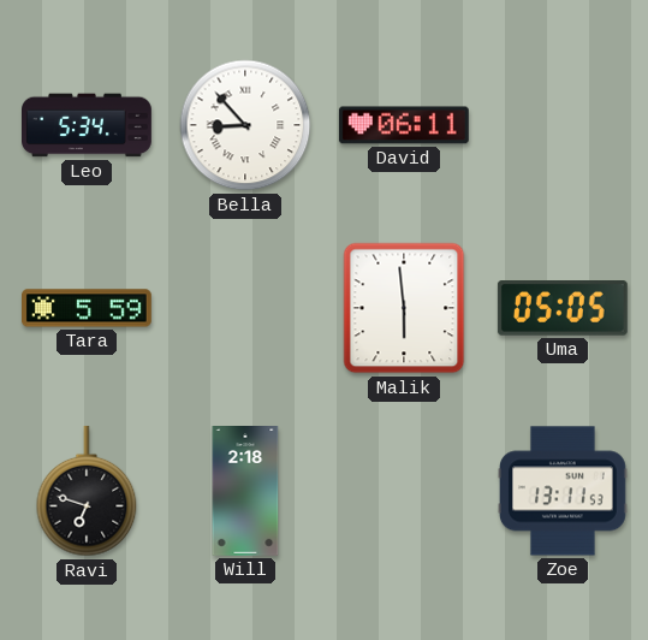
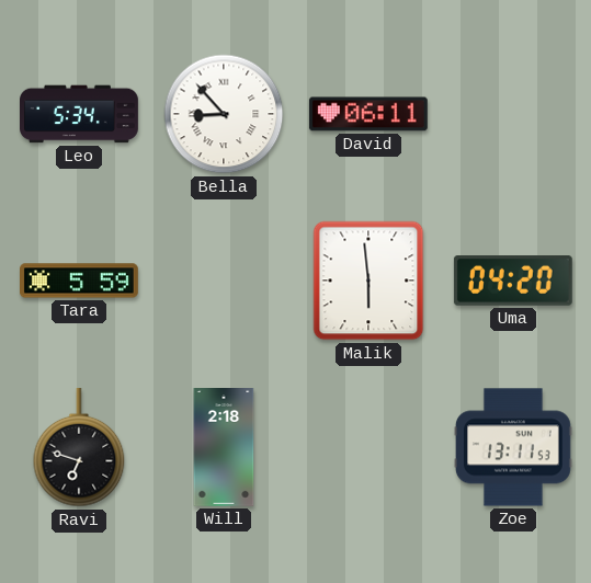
Uma: 05:05 -> 04:20
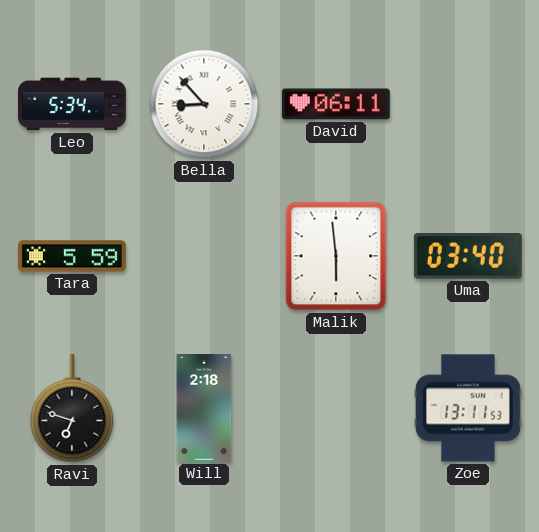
Uma: 04:20 -> 03:40
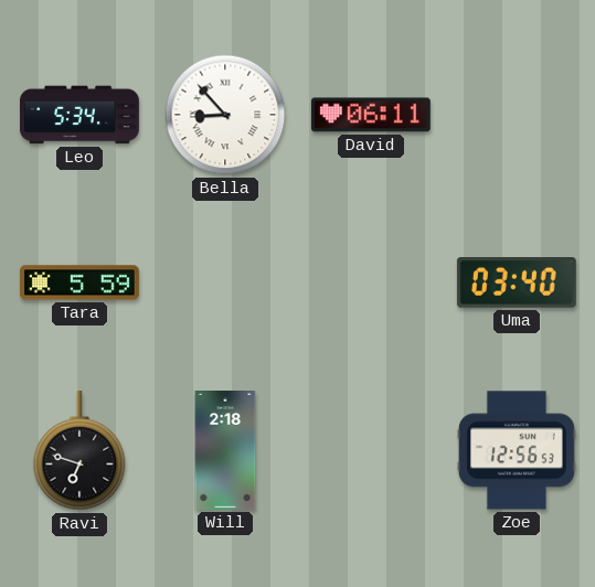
Malik: 5:59 -> none
Zoe: 13:11 -> 12:56
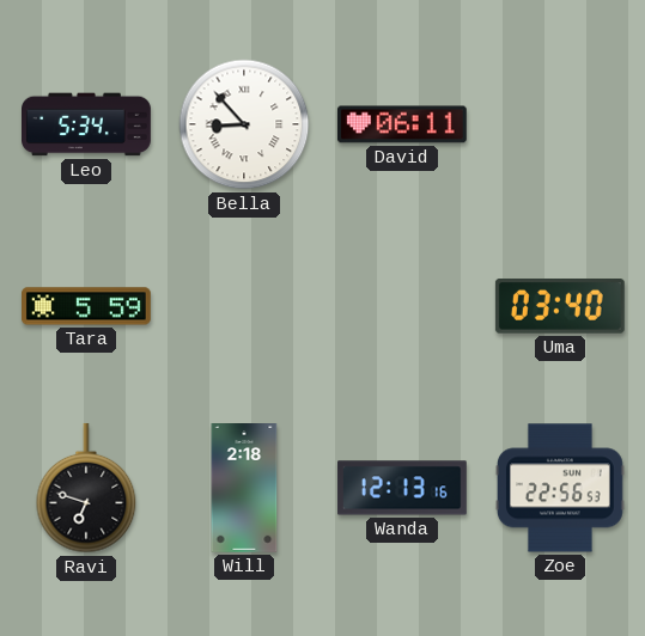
Wanda: none -> 12:13
Zoe: 12:56 -> 22:56
